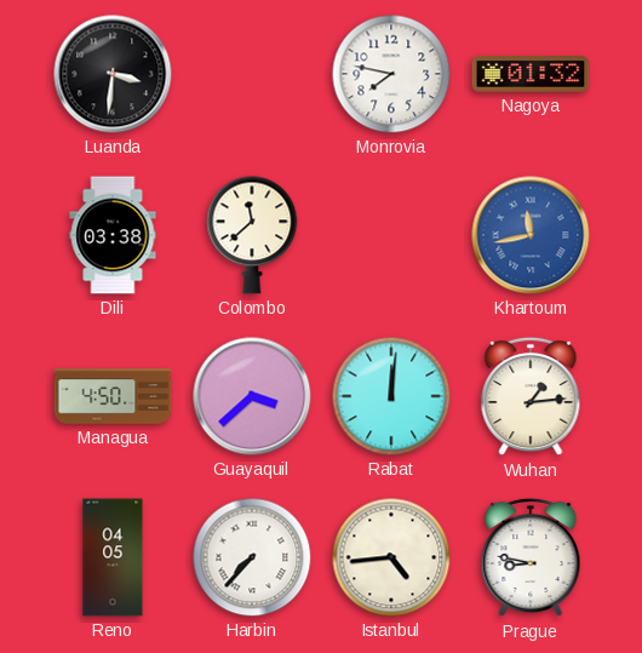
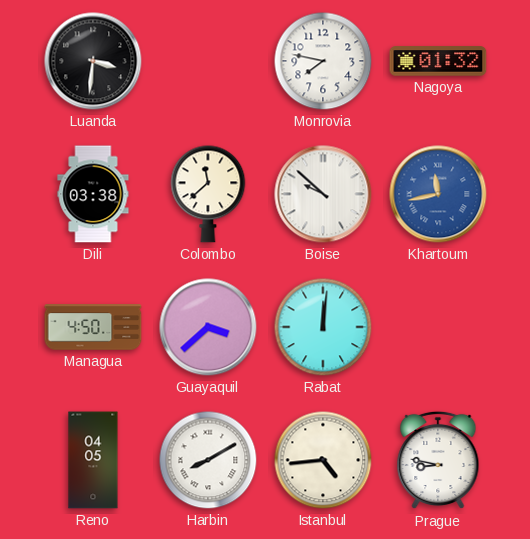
Boise: none -> 9:52
Wuhan: 1:14 -> none
Harbin: 7:37 -> 8:10
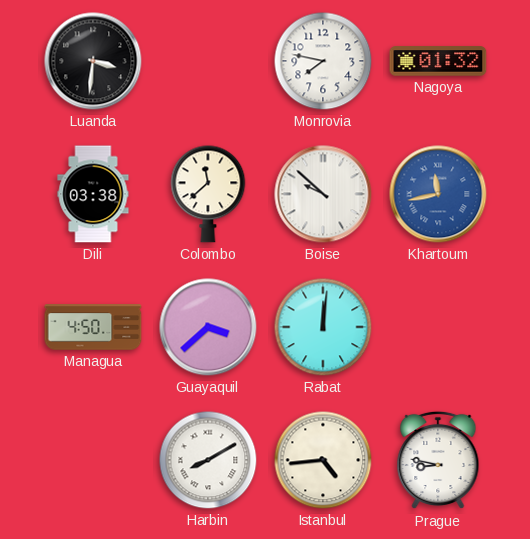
Reno: 04:05 -> none
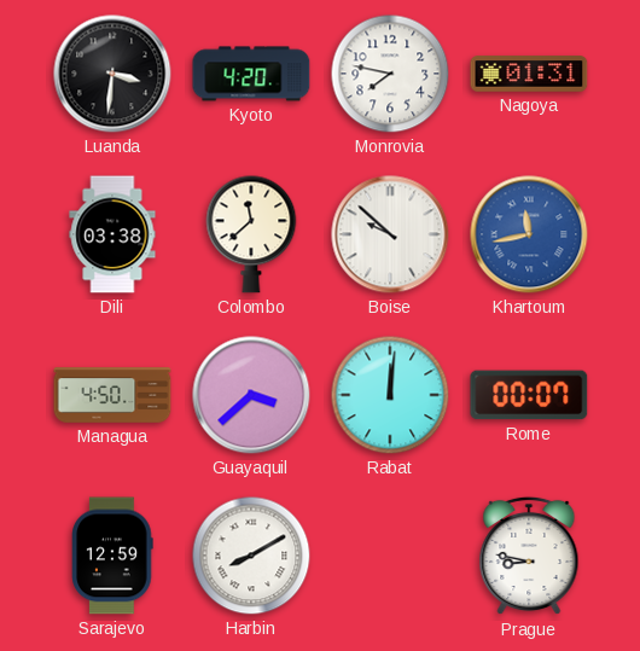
Kyoto: none -> 4:20
Nagoya: 01:32 -> 01:31
Rome: none -> 00:07
Sarajevo: none -> 12:59
Istanbul: 4:44 -> none
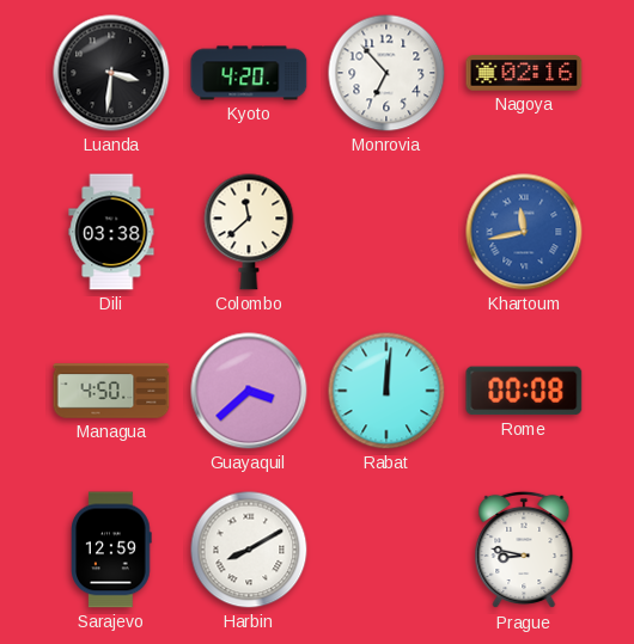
Monrovia: 7:47 -> 6:53
Nagoya: 01:31 -> 02:16
Boise: 9:52 -> none
Rome: 00:07 -> 00:08
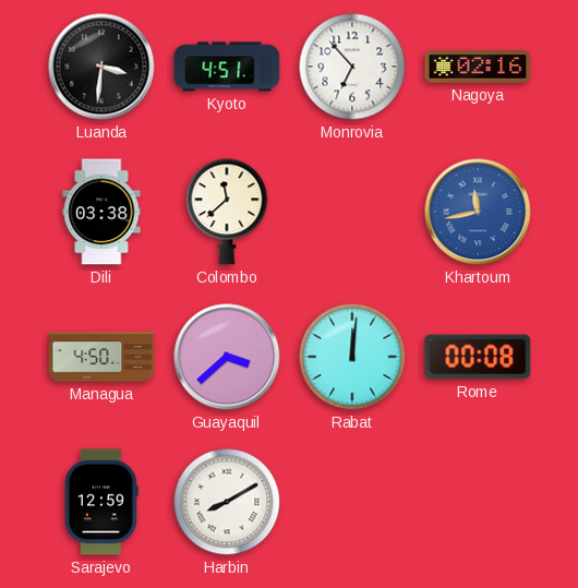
Kyoto: 4:20 -> 4:51
Prague: 8:47 -> none
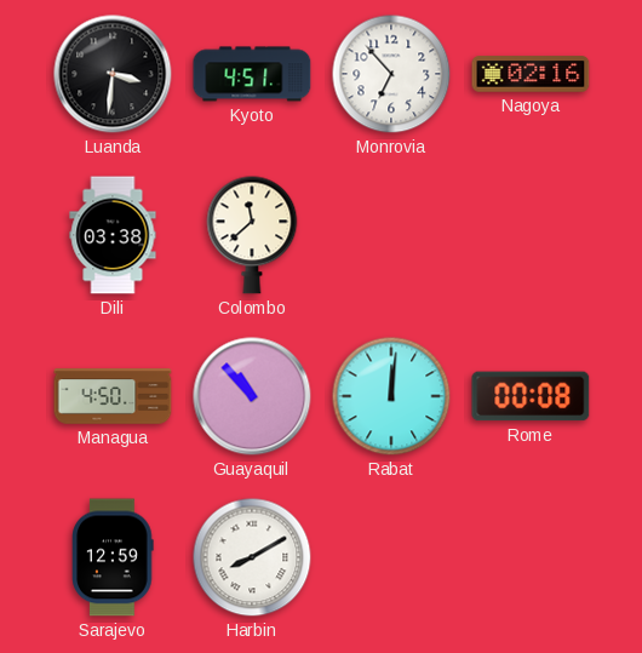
Khartoum: 11:43 -> none
Guayaquil: 3:38 -> 10:53
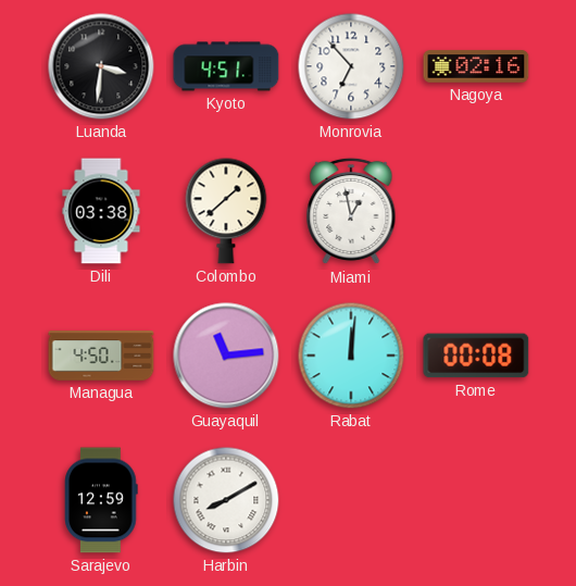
Colombo: 11:38 -> 1:38
Miami: none -> 12:58
Guayaquil: 10:53 -> 11:14
